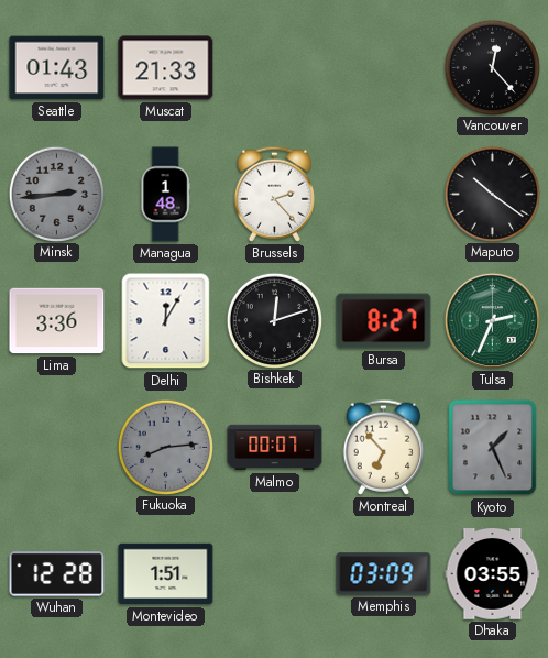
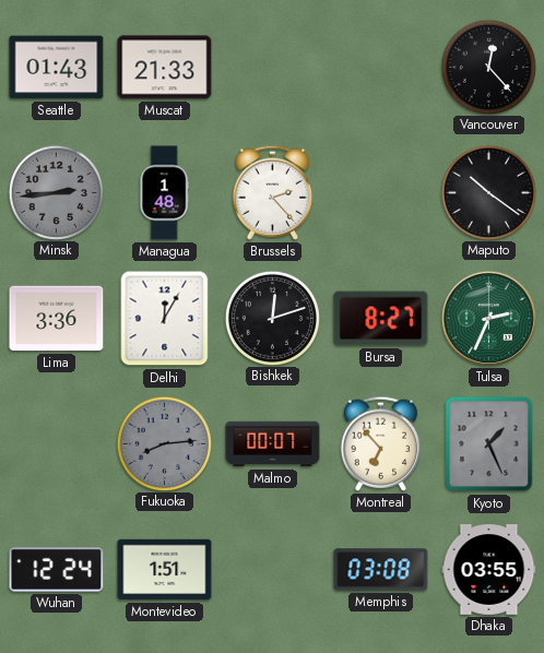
Wuhan: 12:28 -> 12:24
Memphis: 03:09 -> 03:08
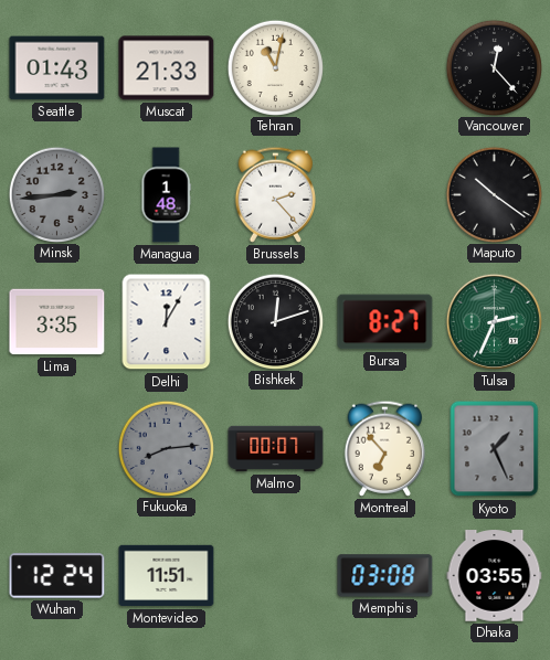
Tehran: none -> 11:02
Lima: 3:36 -> 3:35
Montevideo: 1:51 -> 11:51
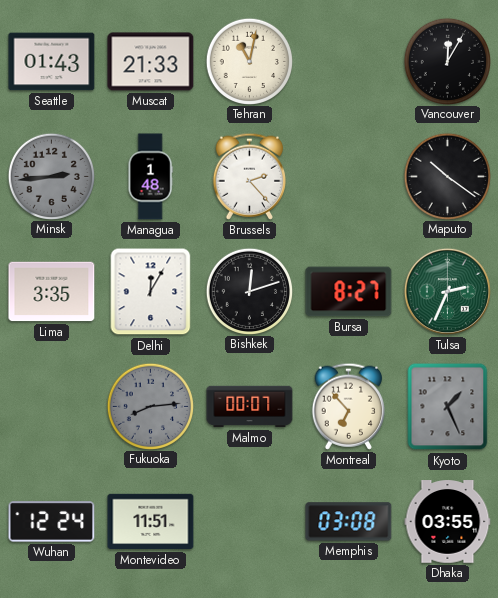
Vancouver: 12:23 -> 12:05
